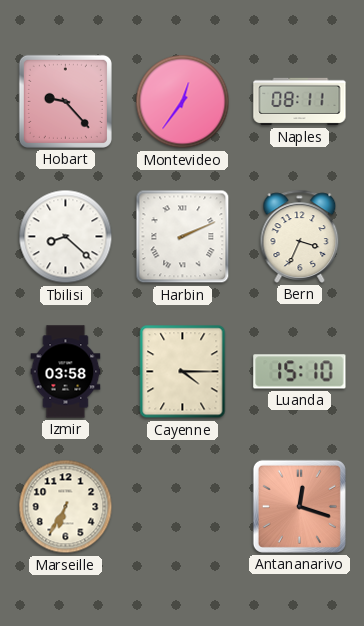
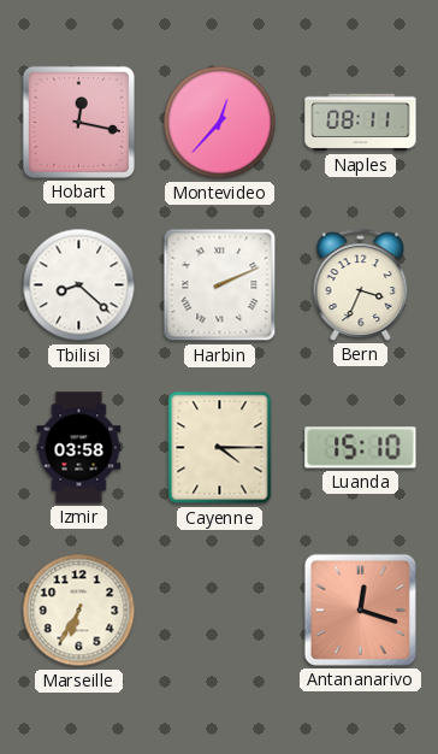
Hobart: 9:23 -> 12:17
Montevideo: 12:36 -> 12:37
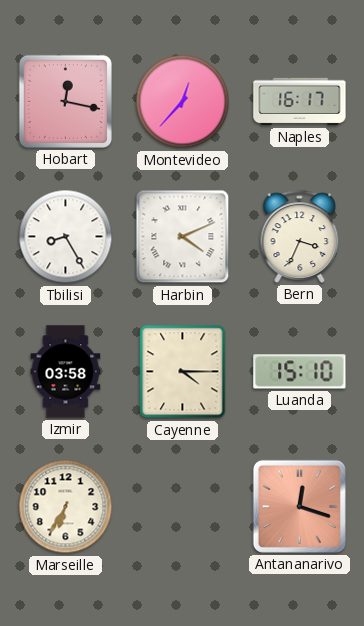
Naples: 08:11 -> 16:17
Tbilisi: 8:22 -> 8:25
Harbin: 2:11 -> 4:11
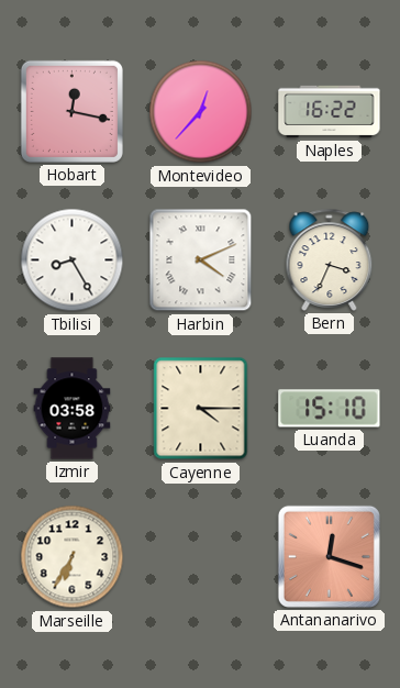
Naples: 16:17 -> 16:22
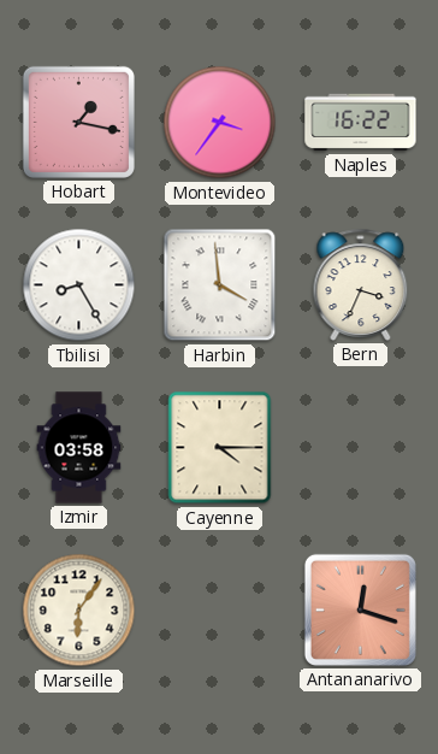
Hobart: 12:17 -> 1:17
Montevideo: 12:37 -> 3:36
Harbin: 4:11 -> 3:59
Luanda: 15:10 -> none
Marseille: 6:35 -> 6:06
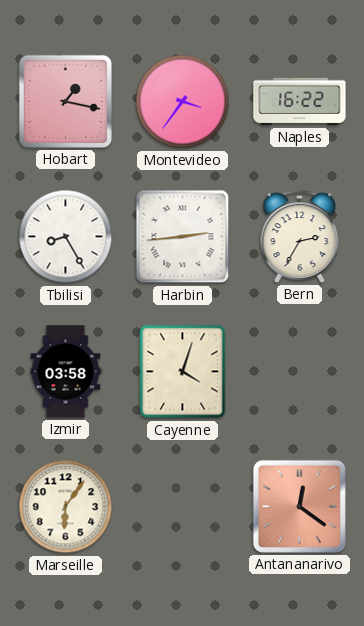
Harbin: 3:59 -> 2:44
Bern: 3:34 -> 2:35
Cayenne: 4:15 -> 4:03
Antananarivo: 12:18 -> 12:21
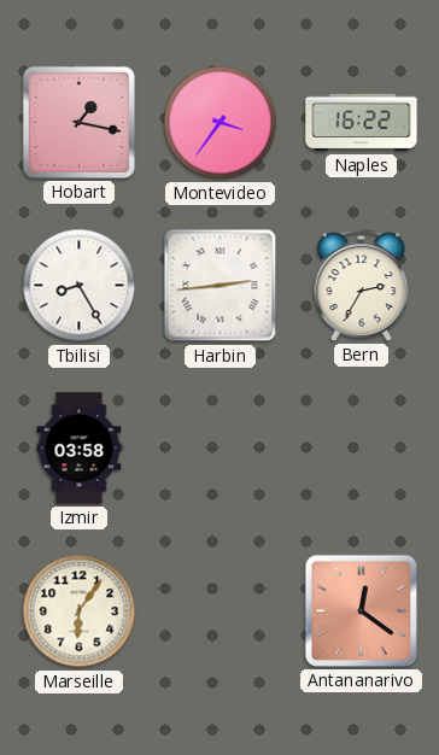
Cayenne: 4:03 -> none
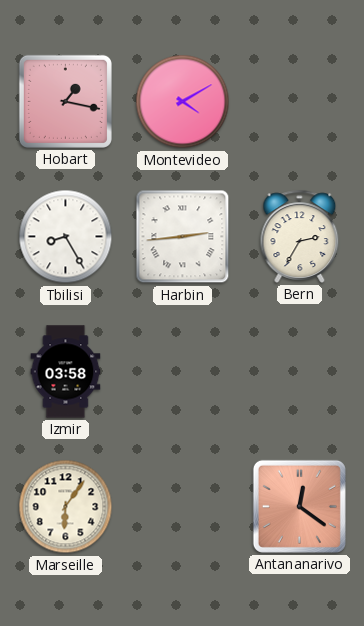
Montevideo: 3:36 -> 4:10
Naples: 16:22 -> none
